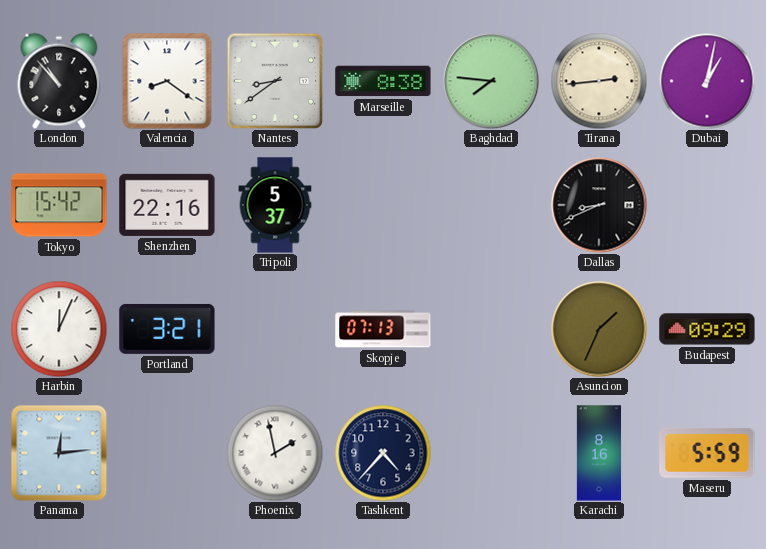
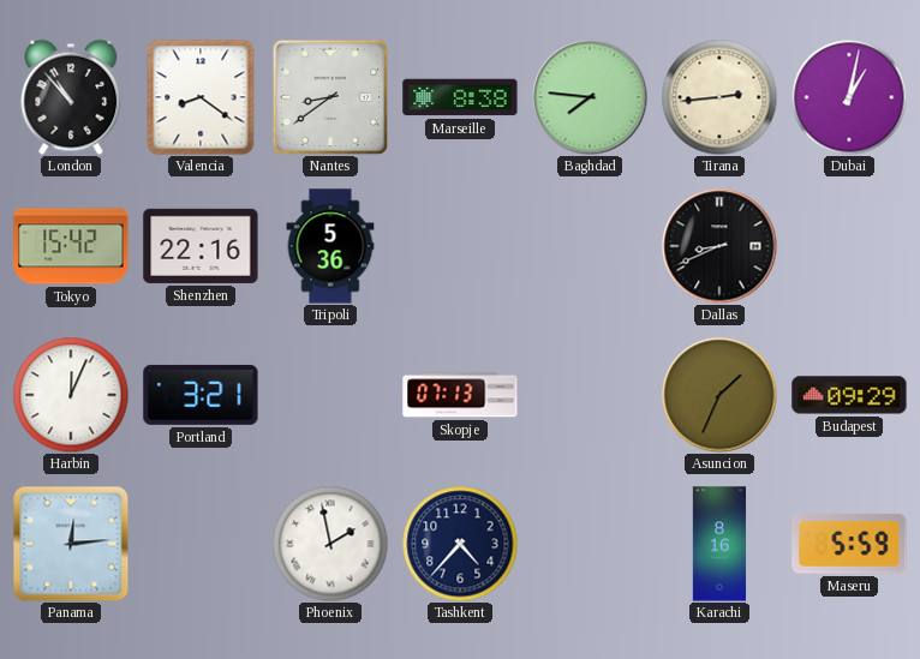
Tripoli: 5:37 -> 5:36
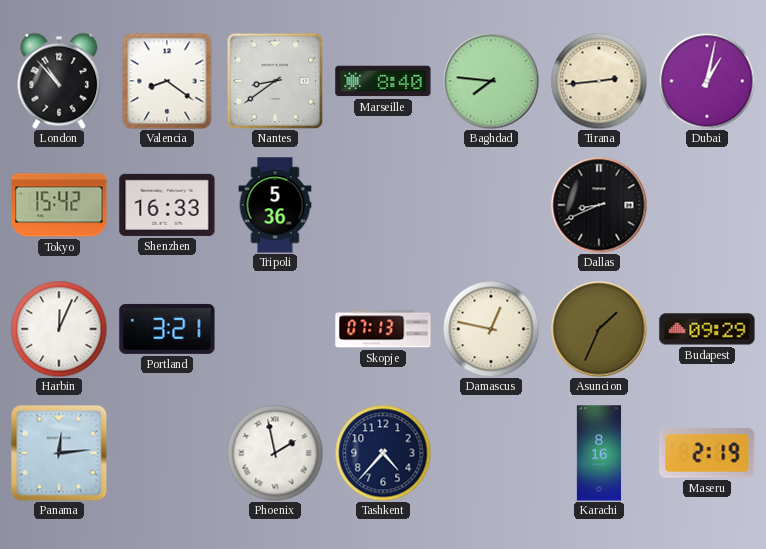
Marseille: 8:38 -> 8:40
Shenzhen: 22:16 -> 16:33
Damascus: none -> 12:47
Maseru: 5:59 -> 2:19
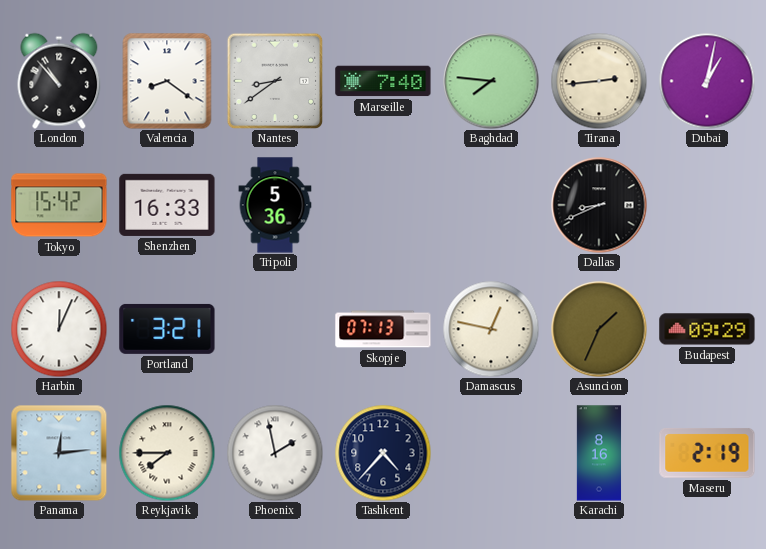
Marseille: 8:40 -> 7:40
Reykjavik: none -> 7:45
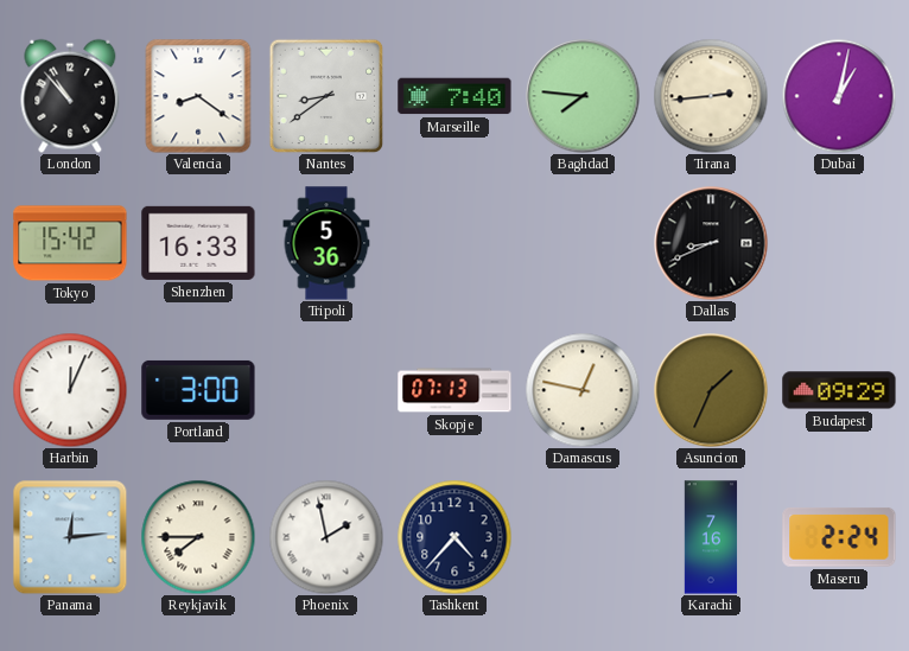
Portland: 3:21 -> 3:00
Karachi: 8:16 -> 7:16
Maseru: 2:19 -> 2:24
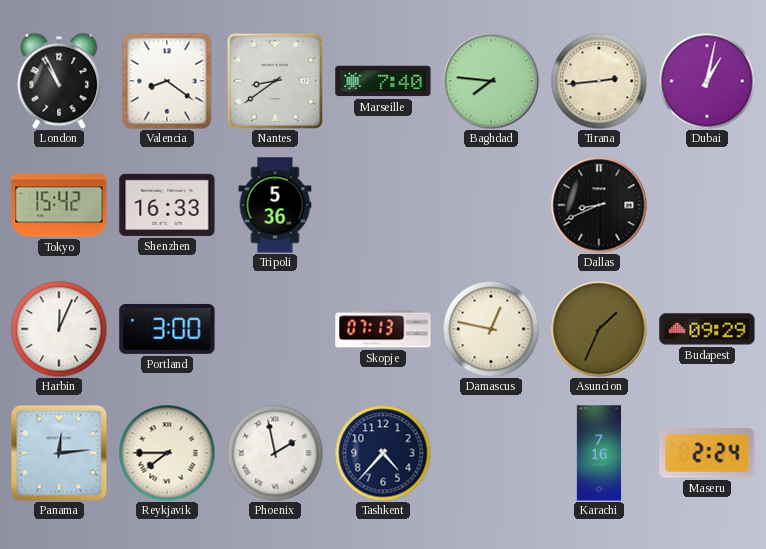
London: 10:53 -> 10:56
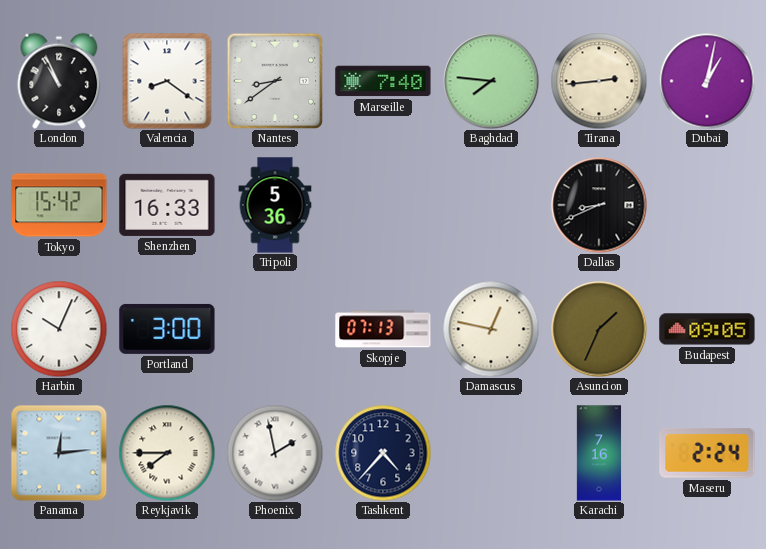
Harbin: 12:04 -> 10:04
Budapest: 09:29 -> 09:05
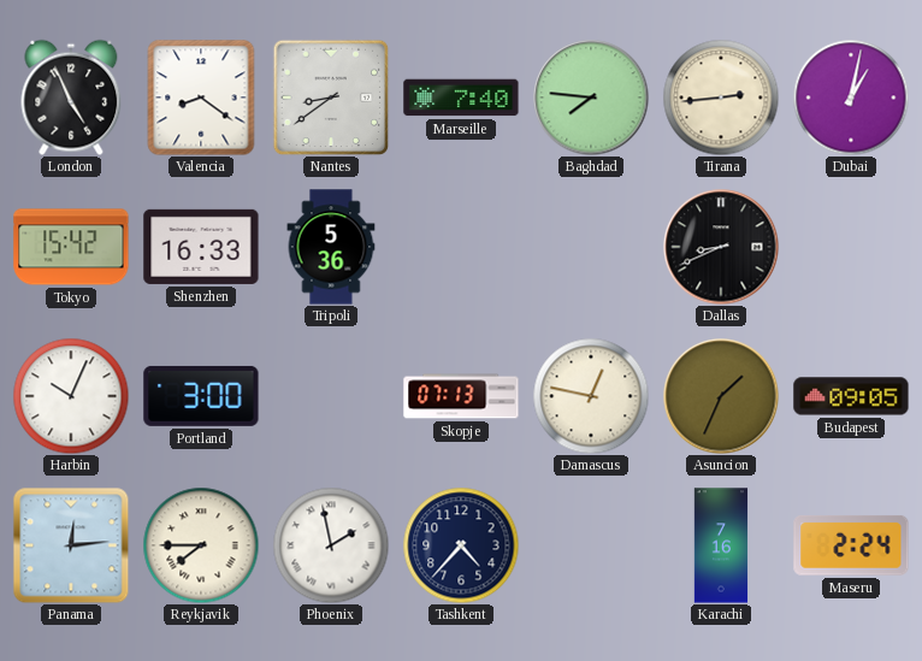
London: 10:56 -> 4:56
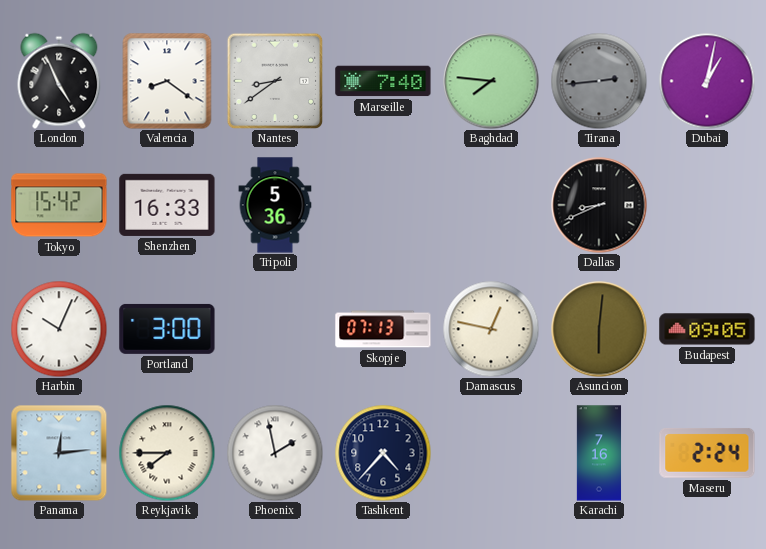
Tirana dial: cream -> grey
Asuncion: 1:34 -> 6:01
